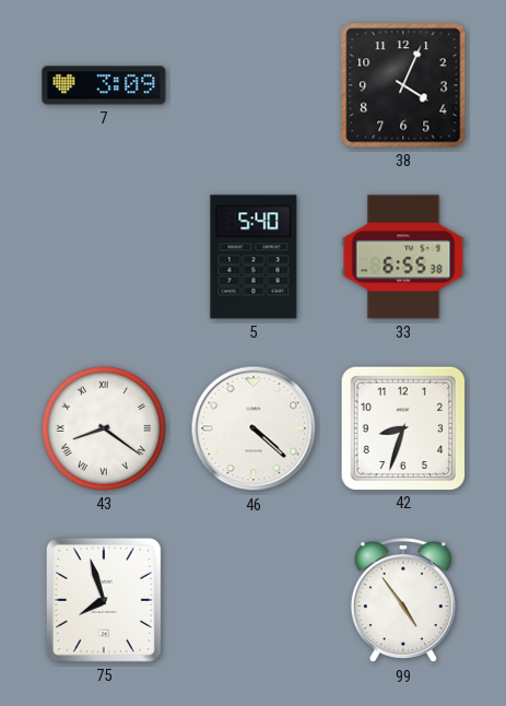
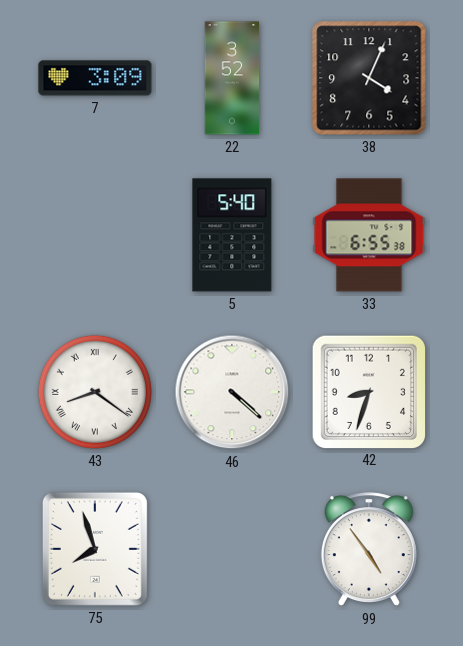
22: none -> 3:52
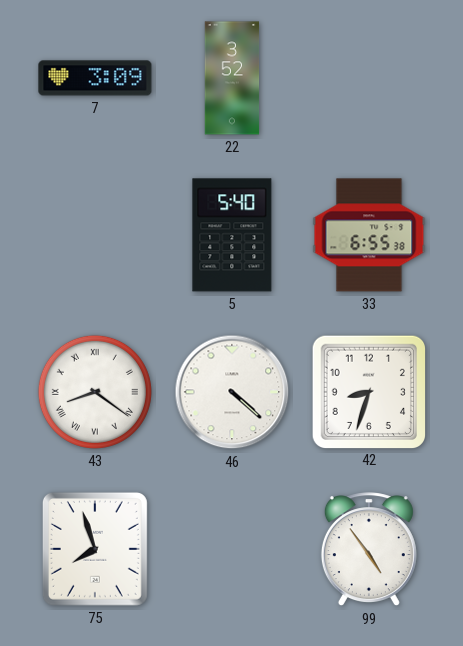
38: 4:04 -> none
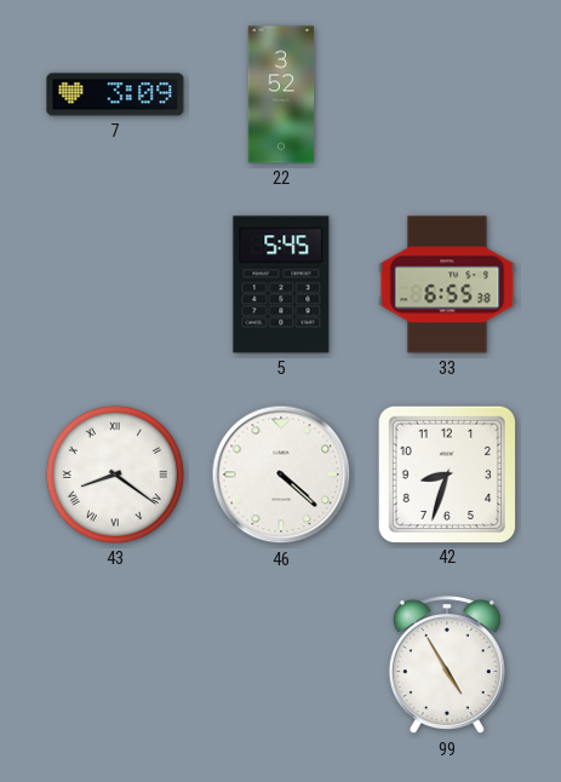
5: 5:40 -> 5:45
75: 7:57 -> none
99: 4:54 -> 4:55
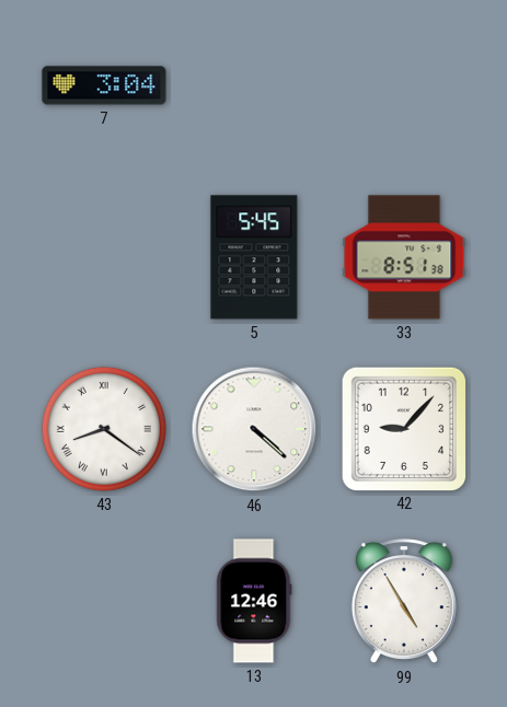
7: 3:09 -> 3:04
22: 3:52 -> none
33: 6:55 -> 8:51
42: 8:33 -> 9:07
13: none -> 12:46
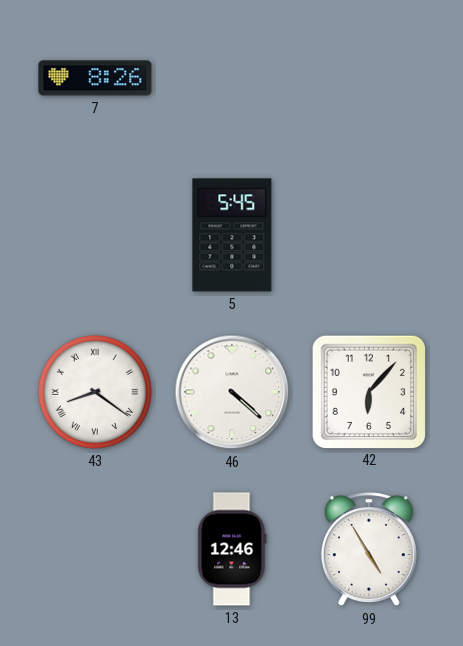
7: 3:04 -> 8:26
33: 8:51 -> none
42: 9:07 -> 6:07
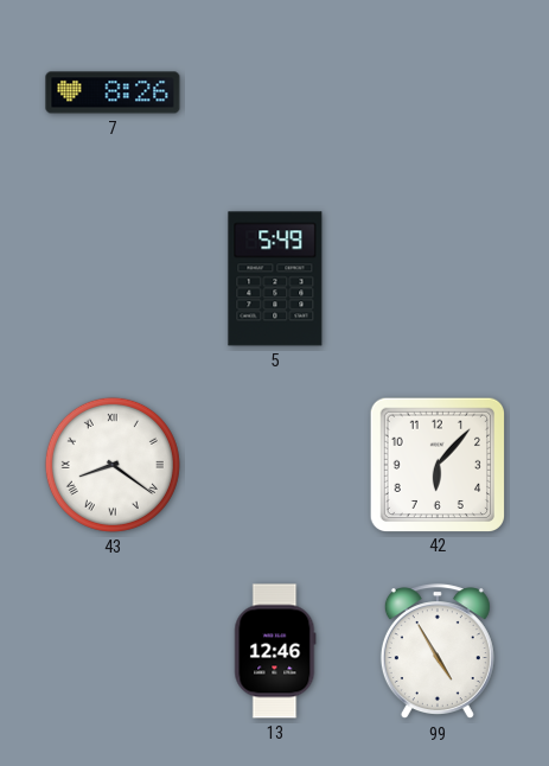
5: 5:45 -> 5:49
46: 4:22 -> none
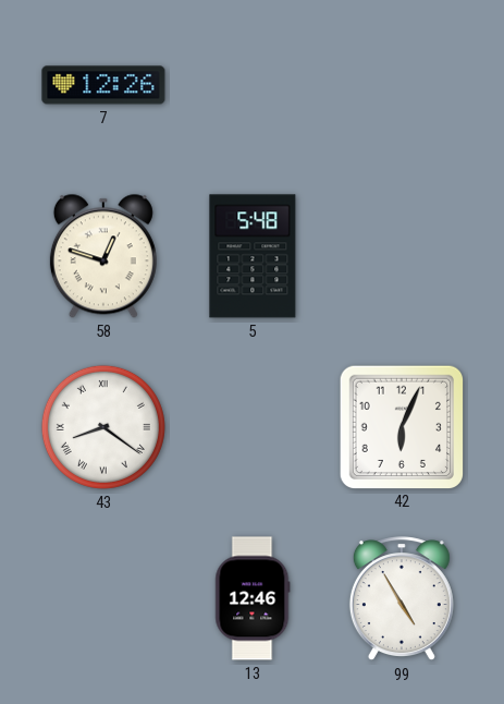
7: 8:26 -> 12:26
58: none -> 12:48
5: 5:49 -> 5:48
42: 6:07 -> 6:04
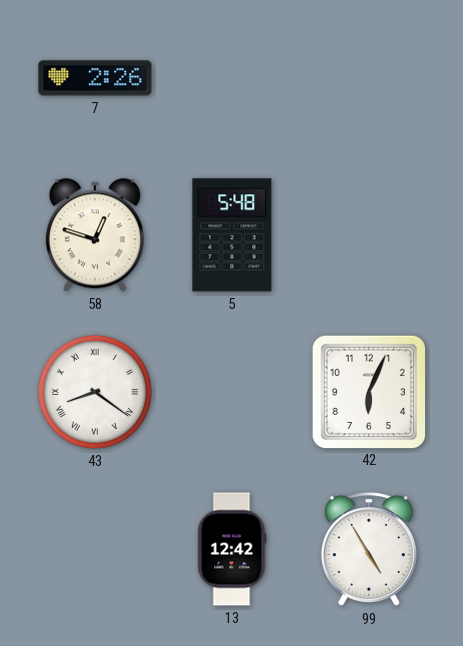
7: 12:26 -> 2:26
13: 12:46 -> 12:42
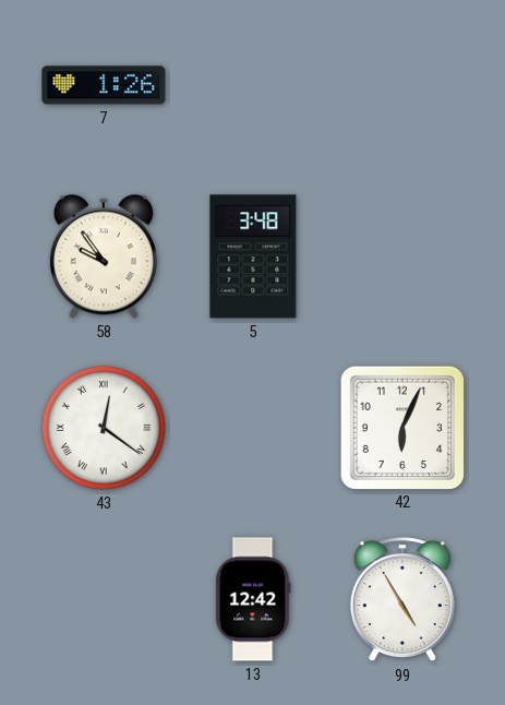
7: 2:26 -> 1:26
58: 12:48 -> 9:54
5: 5:48 -> 3:48
43: 8:21 -> 12:21
